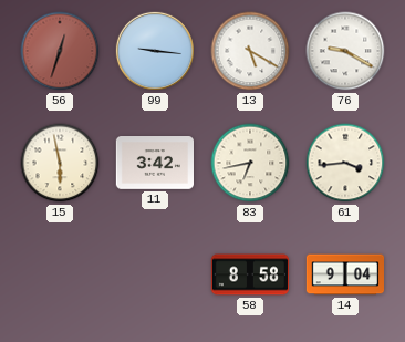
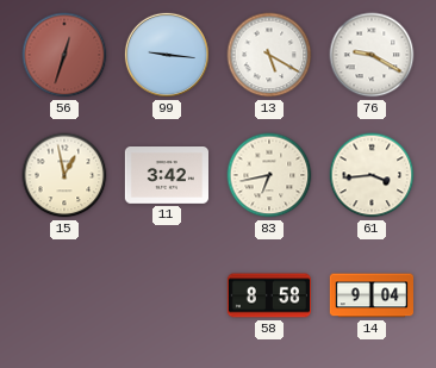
15: 5:58 -> 12:58
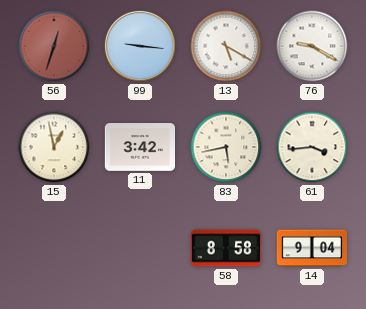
83: 6:43 -> 5:43
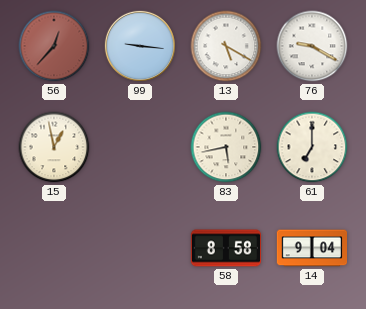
56: 12:33 -> 12:37
11: 3:42 -> none
61: 3:44 -> 7:00
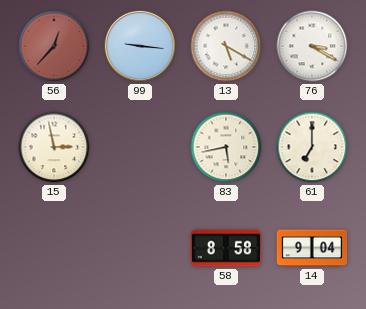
76: 9:20 -> 3:20
15: 12:58 -> 2:58
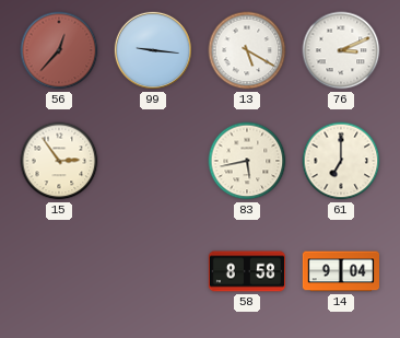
76: 3:20 -> 3:11
15: 2:58 -> 2:54
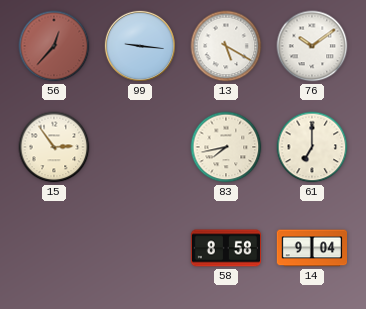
76: 3:11 -> 10:09
83: 5:43 -> 7:43
